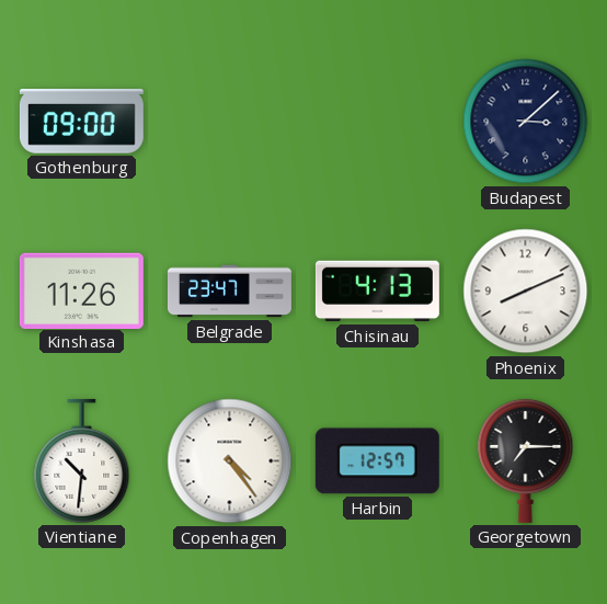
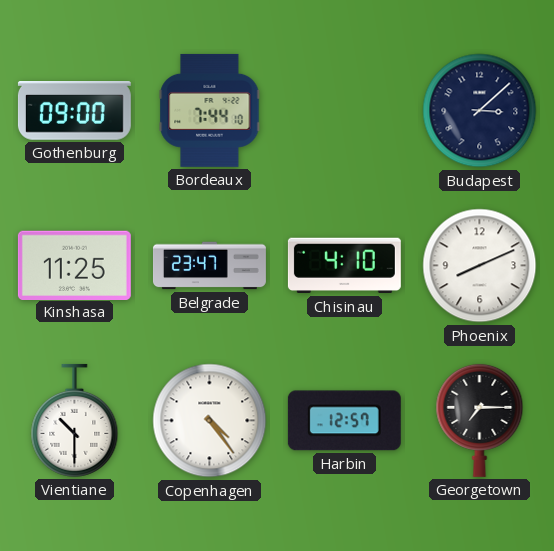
Bordeaux: none -> 7:44
Kinshasa: 11:26 -> 11:25
Chisinau: 4:13 -> 4:10
Vientiane: 10:31 -> 10:30
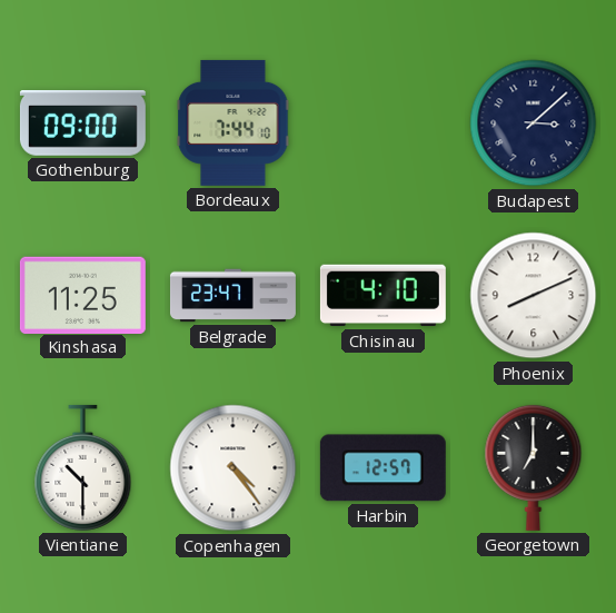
Georgetown: 7:15 -> 7:00
